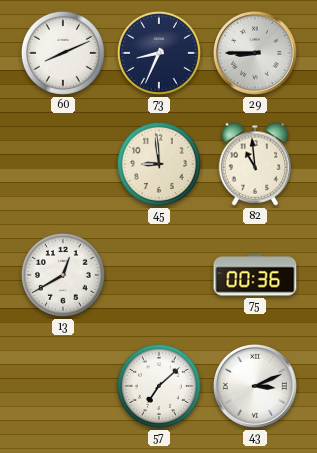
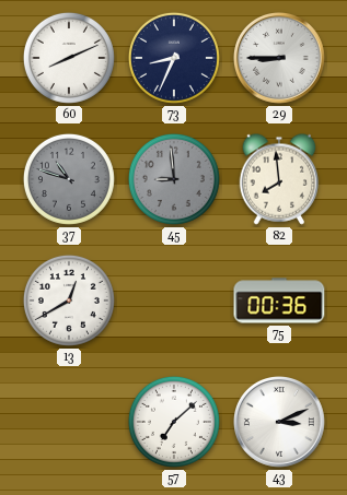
37: none -> 10:48
45 dial: cream -> grey
82: 10:59 -> 7:59
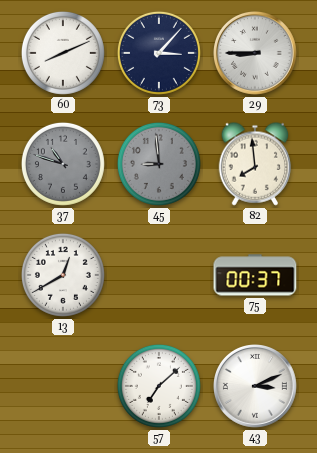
73: 8:34 -> 3:07
75: 00:36 -> 00:37
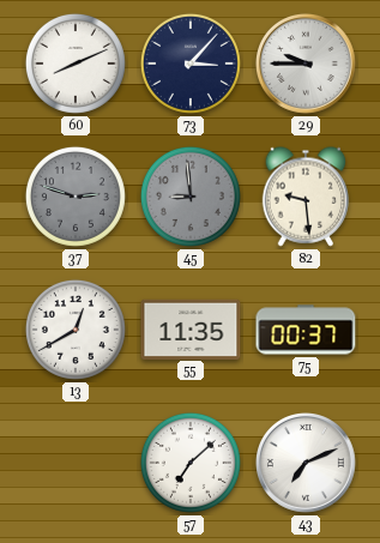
29: 8:45 -> 9:45
37: 10:48 -> 2:48
82: 7:59 -> 9:29
55: none -> 11:35
43: 3:11 -> 7:11
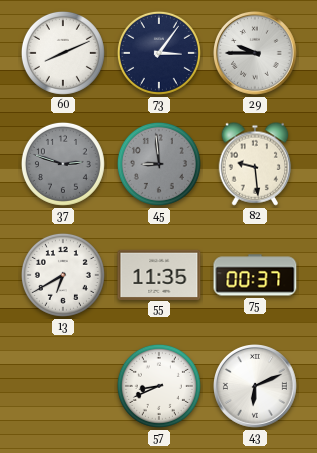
73: 3:07 -> 3:06
13: 12:40 -> 6:40
57: 7:08 -> 8:41
43: 7:11 -> 6:11
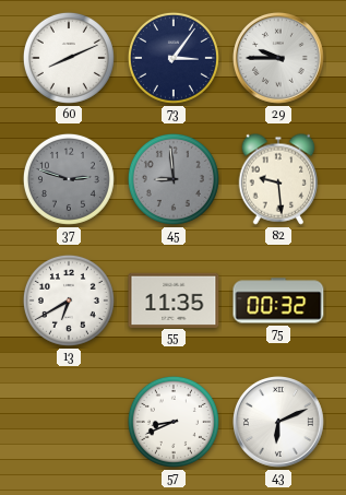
75: 00:37 -> 00:32
